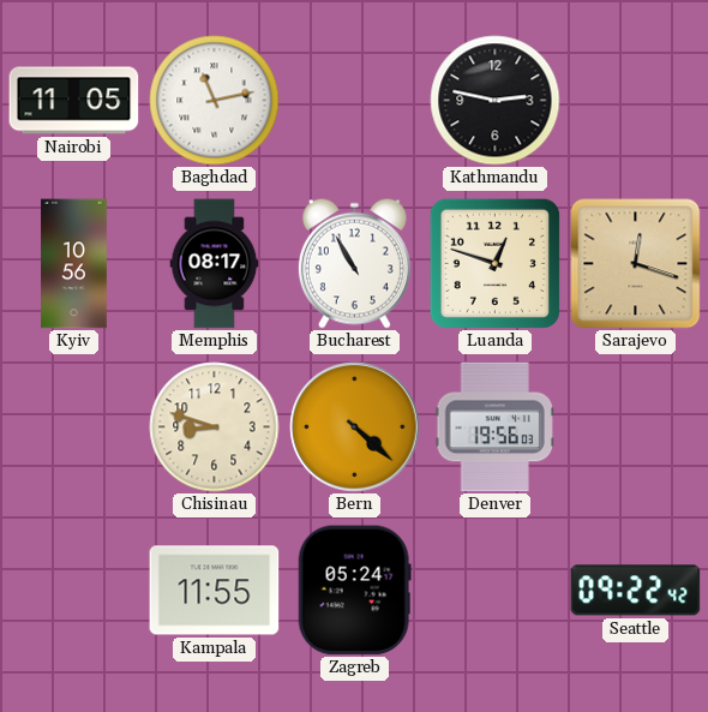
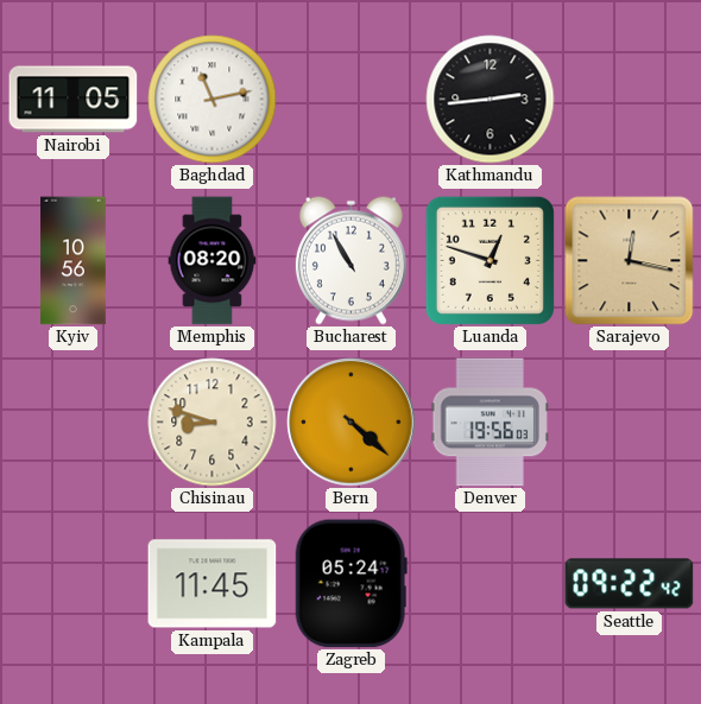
Kathmandu: 2:47 -> 2:44
Memphis: 08:17 -> 08:20
Sarajevo: 12:18 -> 12:17
Kampala: 11:55 -> 11:45
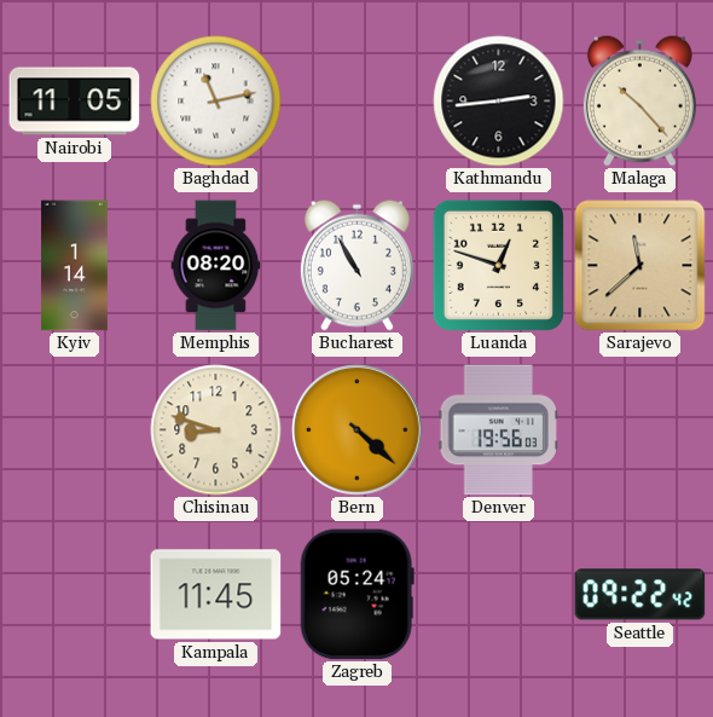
Malaga: none -> 10:23
Kyiv: 10:56 -> 1:14
Sarajevo: 12:17 -> 11:38
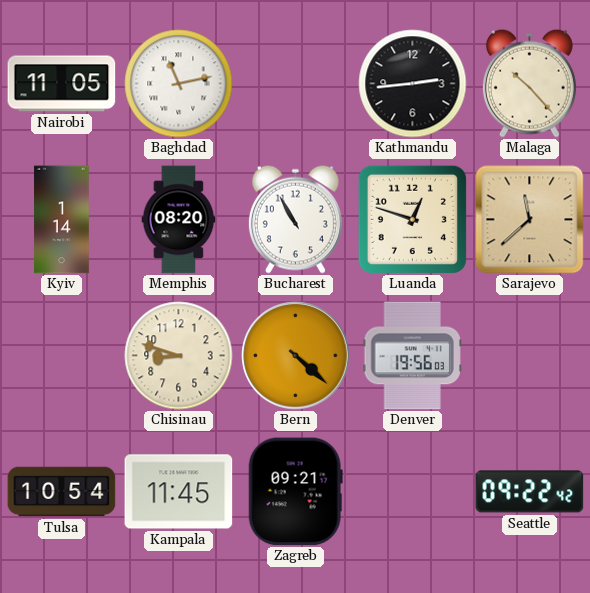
Tulsa: none -> 10:54
Zagreb: 05:24 -> 09:21
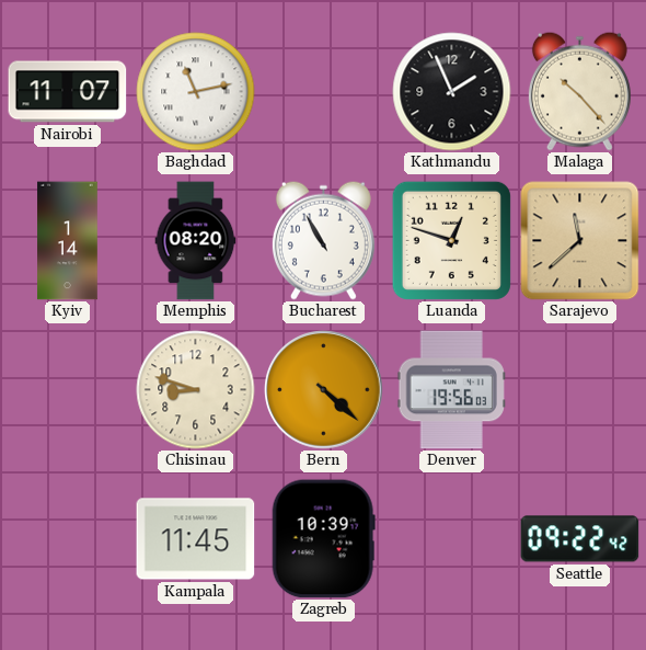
Nairobi: 11:05 -> 11:07
Kathmandu: 2:44 -> 1:56
Tulsa: 10:54 -> none
Zagreb: 09:21 -> 10:39
